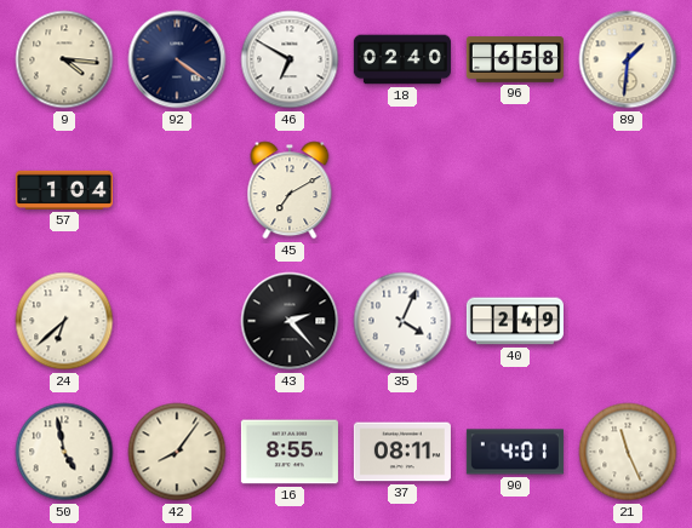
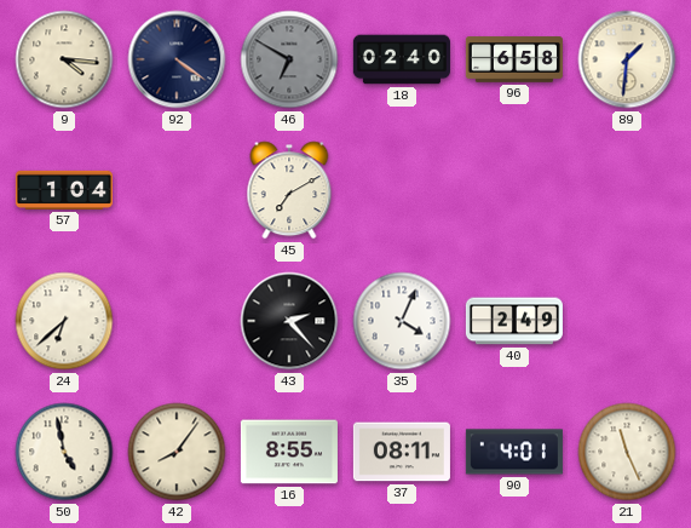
46 dial: white -> grey
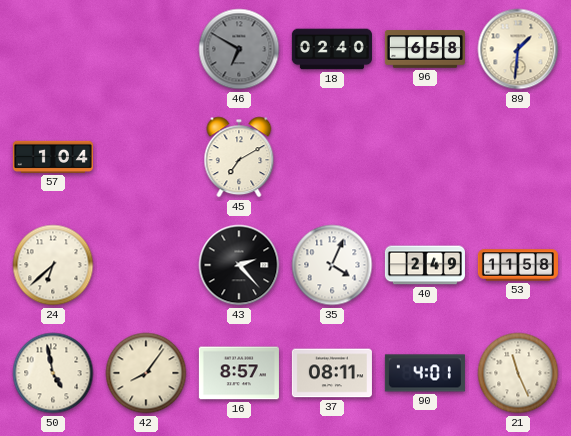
9: 4:16 -> none
92: 4:21 -> none
53: none -> 11:58
16: 8:55 -> 8:57
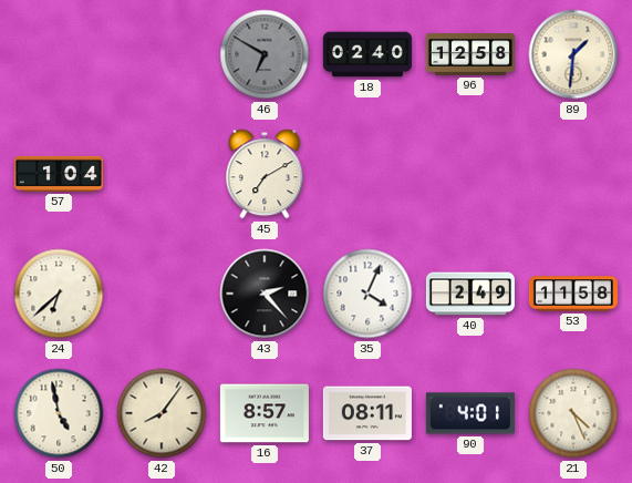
96: 6:58 -> 12:58
21: 11:26 -> 4:26
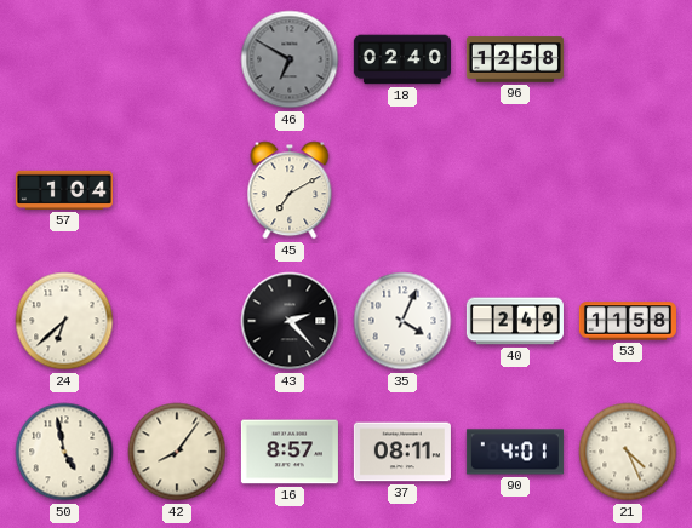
89: 1:31 -> none
